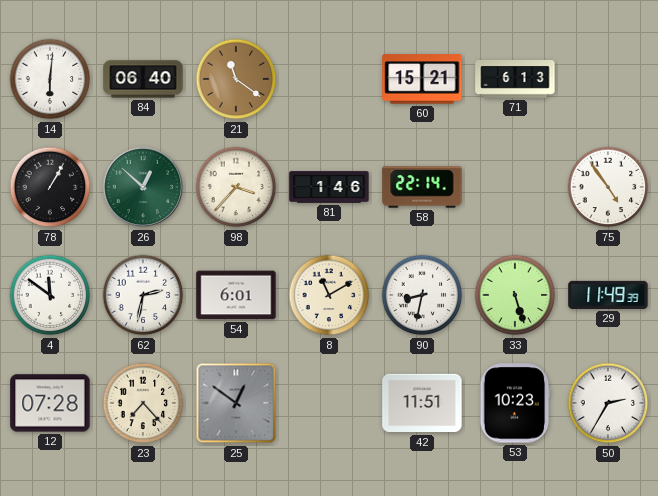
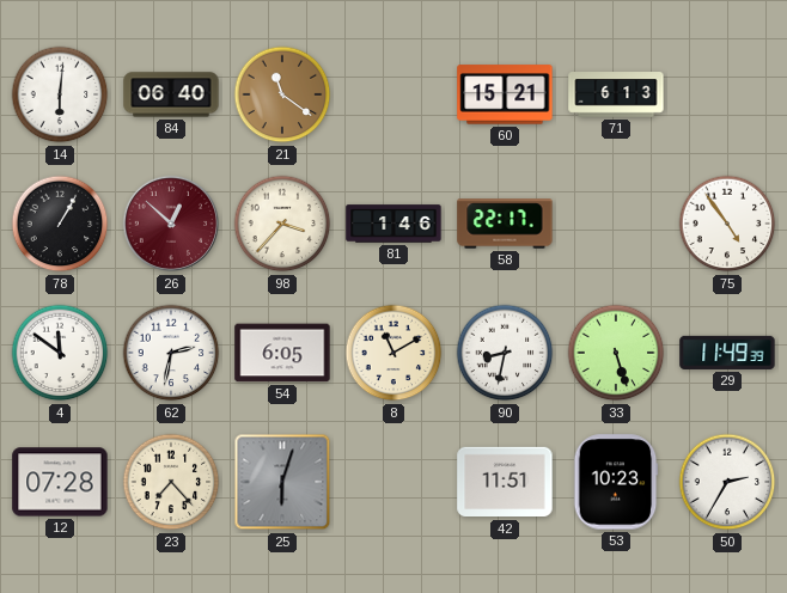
26 dial: green -> burgundy
58: 22:14 -> 22:17
54: 6:01 -> 6:05
25: 12:51 -> 6:03
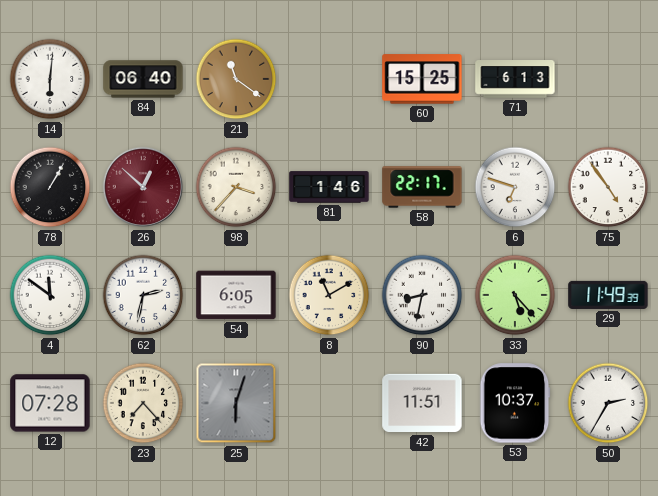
60: 15:21 -> 15:25
6: none -> 6:48
33: 5:27 -> 5:23
53: 10:23 -> 10:37
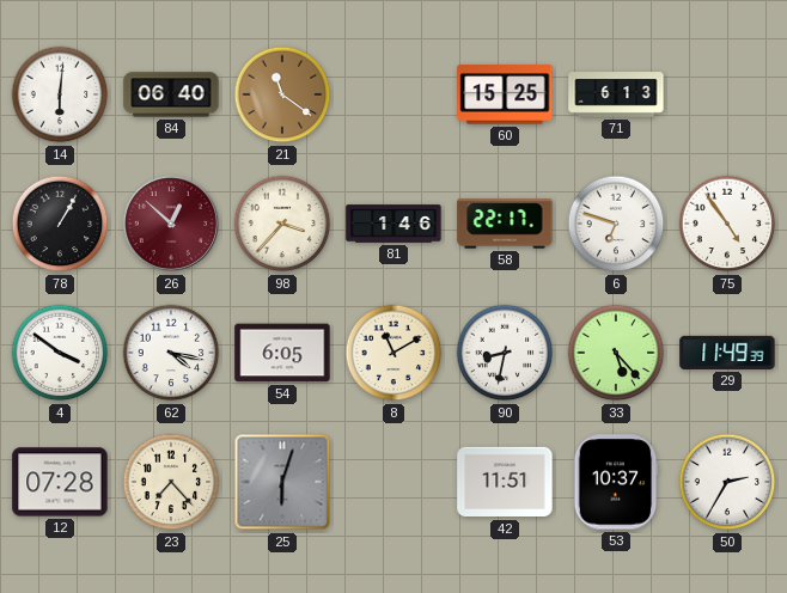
4: 11:51 -> 3:51
62: 2:32 -> 4:17
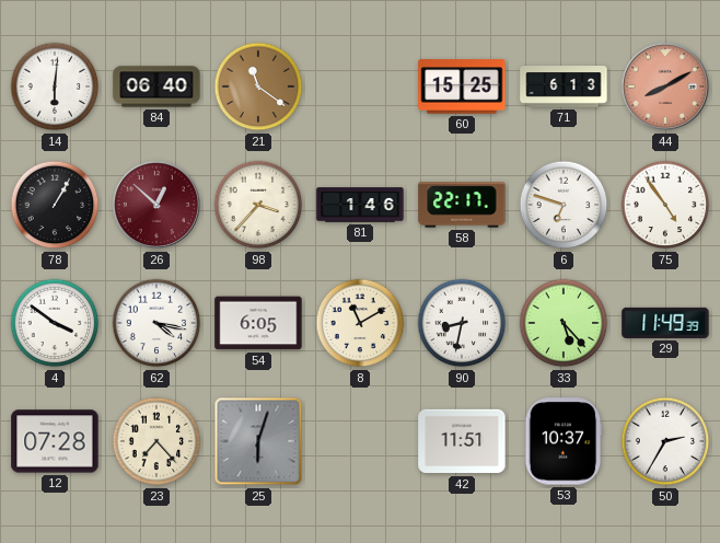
44: none -> 8:10
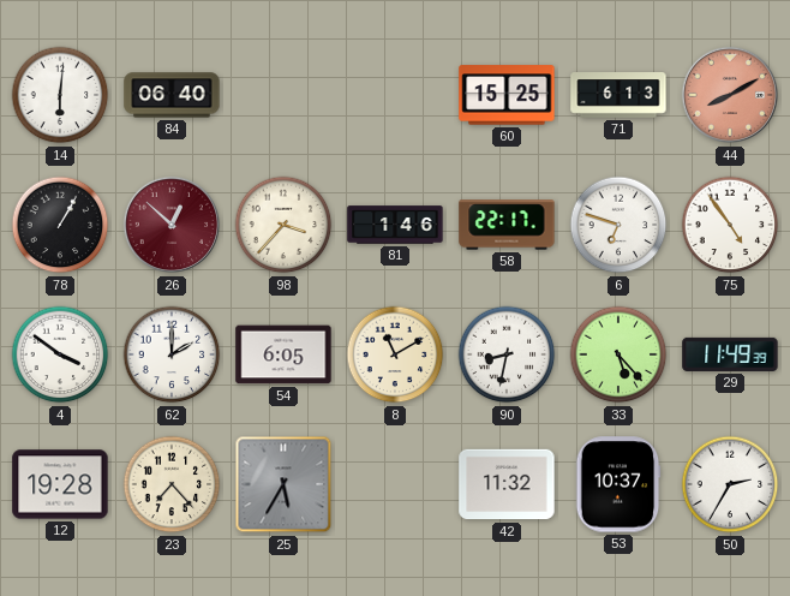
21: 11:21 -> none
62: 4:17 -> 2:00
12: 07:28 -> 19:28
25: 6:03 -> 5:35
42: 11:51 -> 11:32
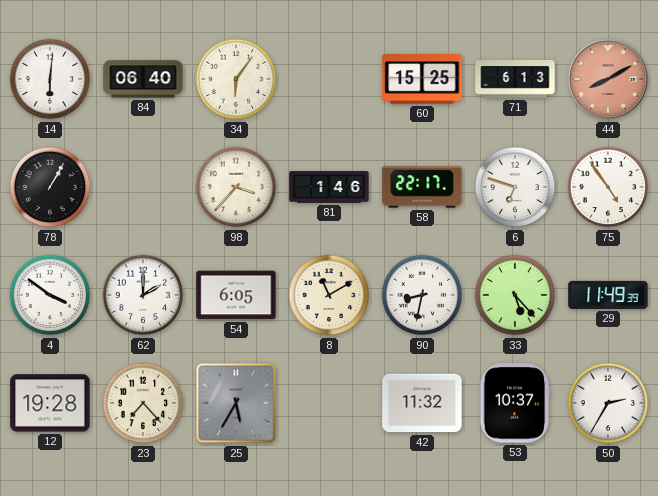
34: none -> 6:06
26: 12:52 -> none
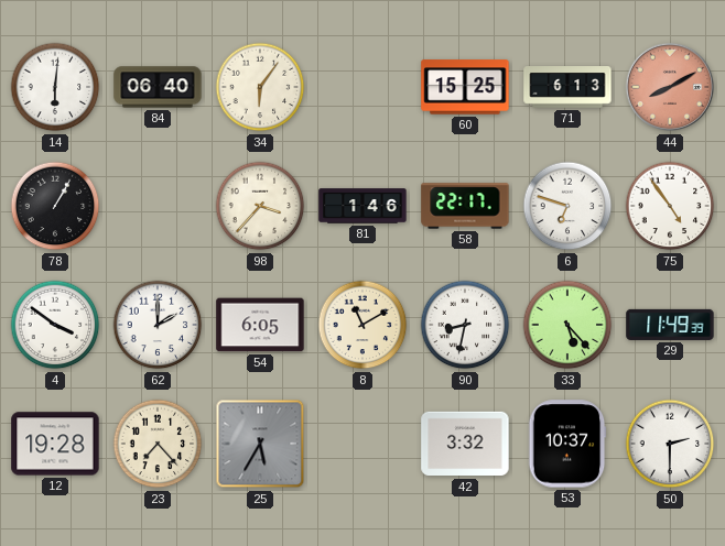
42: 11:32 -> 3:32
50: 2:35 -> 2:30
